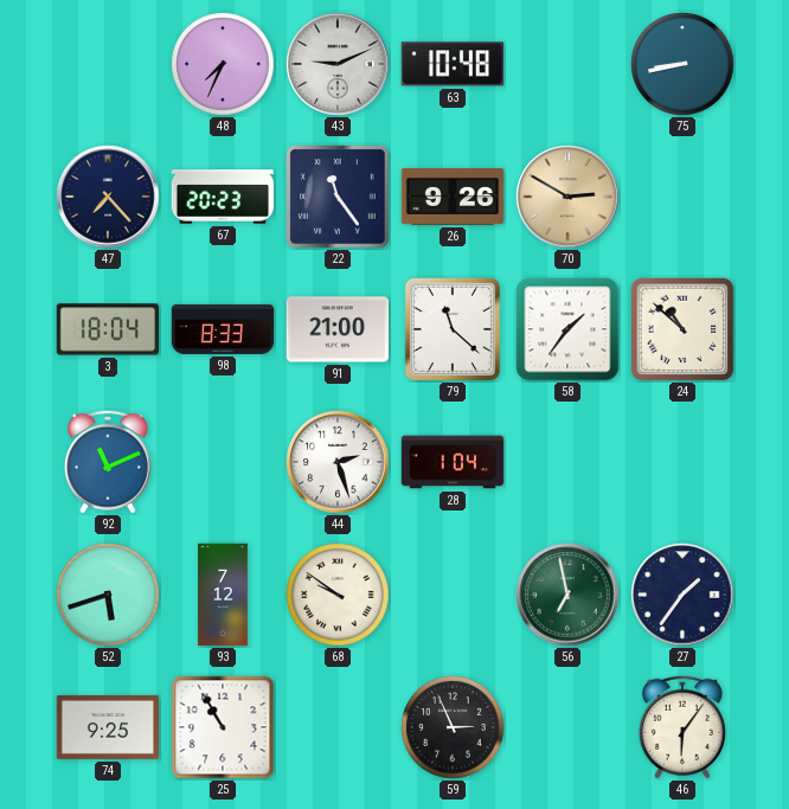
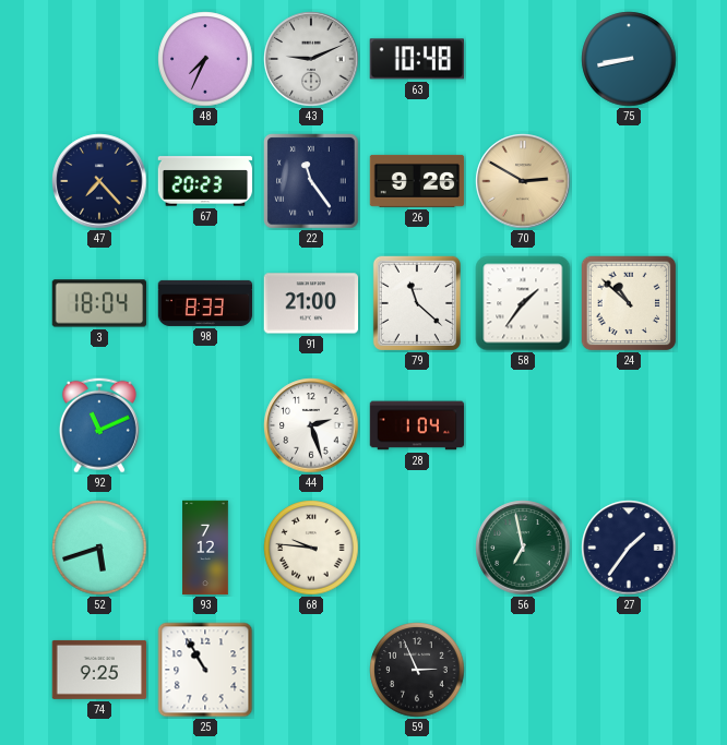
68: 9:51 -> 9:46
46: 6:06 -> none
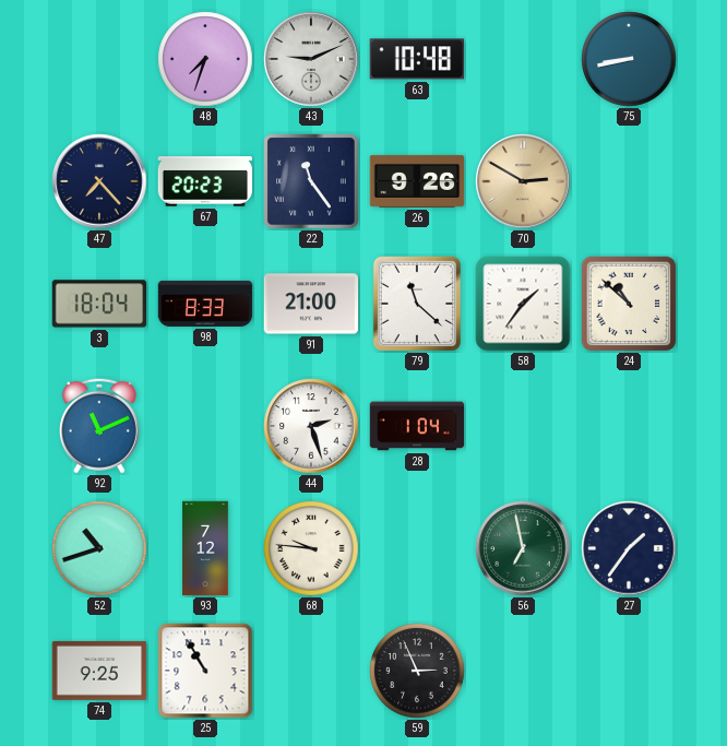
48: 7:34 -> 7:33
52: 5:42 -> 10:42
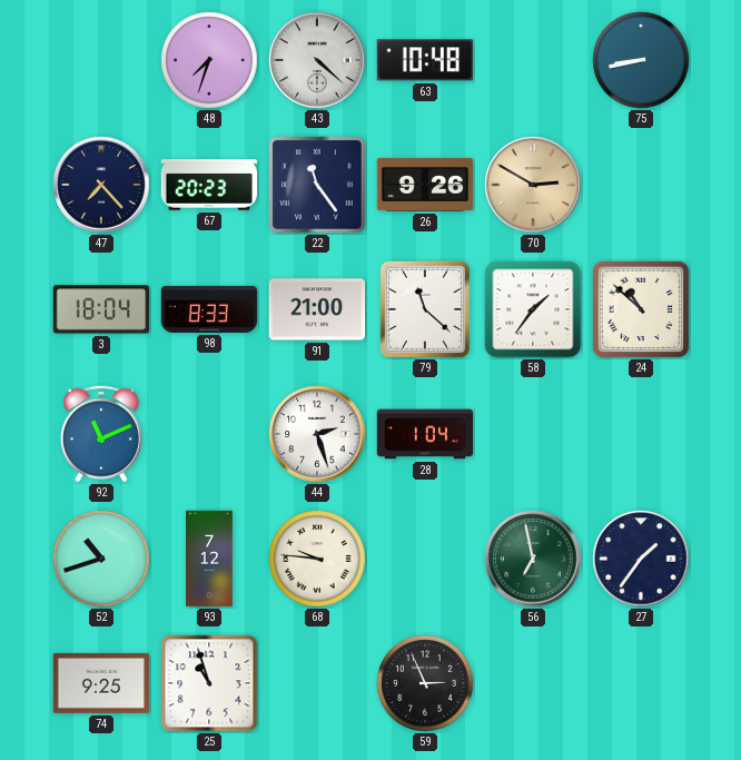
43: 9:11 -> 4:22
25: 10:55 -> 10:57
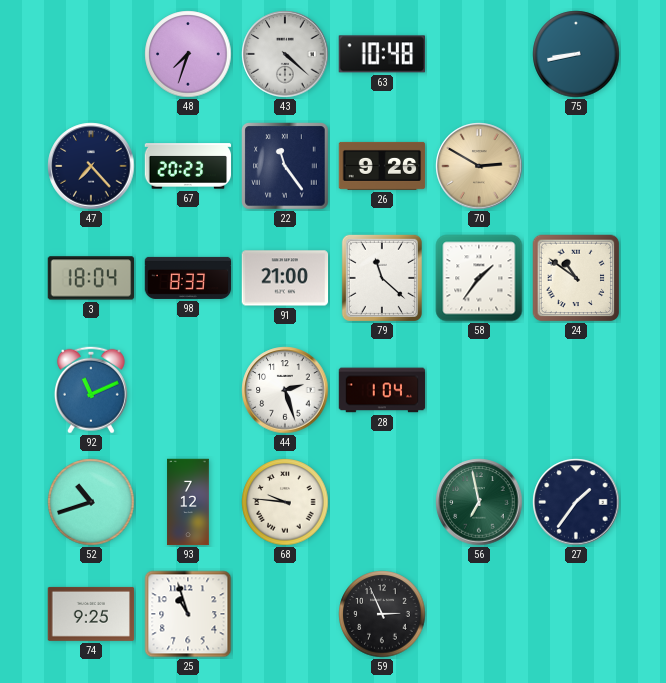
24: 10:52 -> 10:51
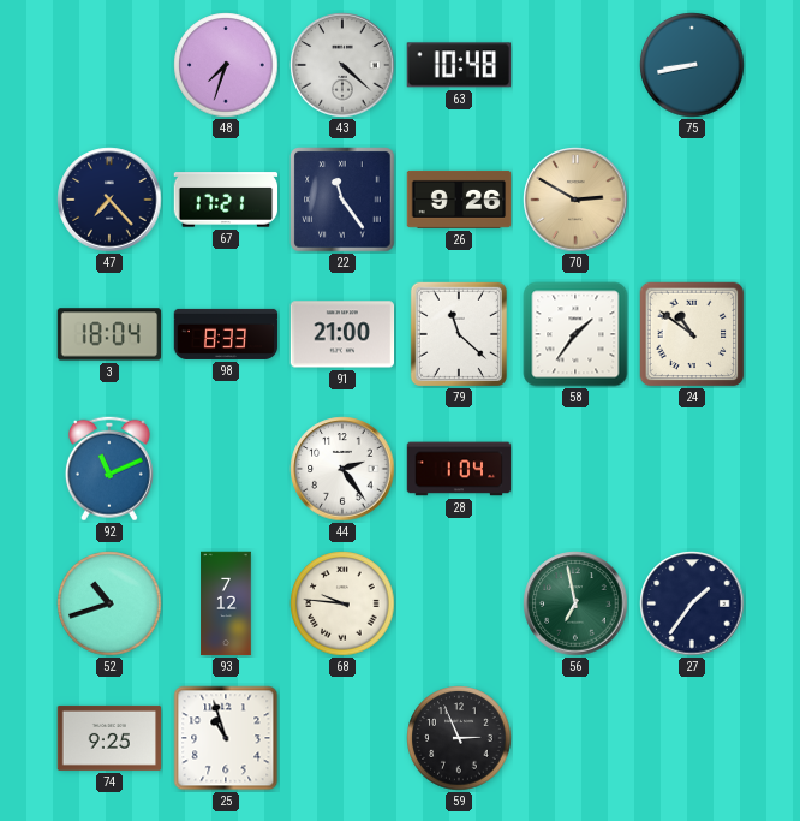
67: 20:23 -> 17:21
44: 2:27 -> 2:24
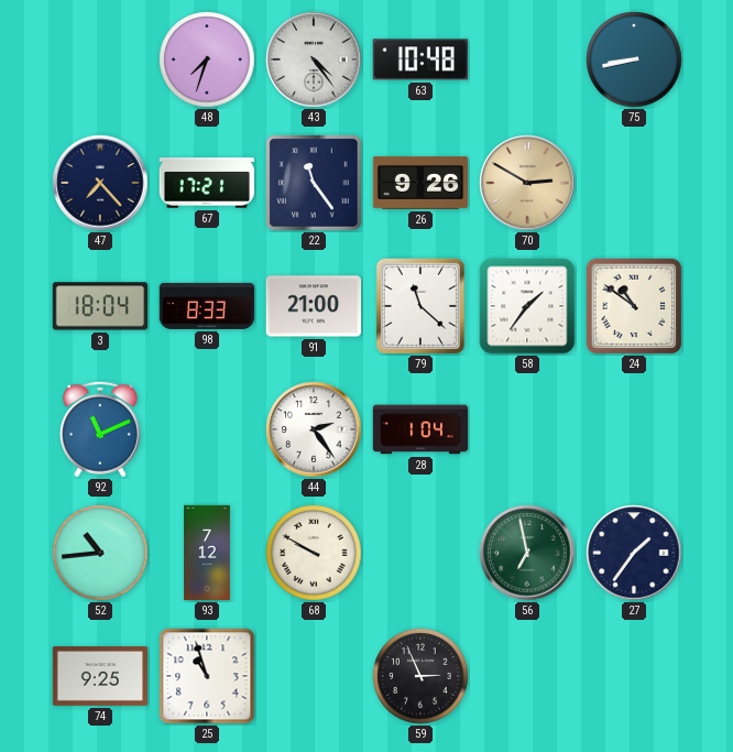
43: 4:22 -> 4:24
52: 10:42 -> 10:44
68: 9:46 -> 9:50
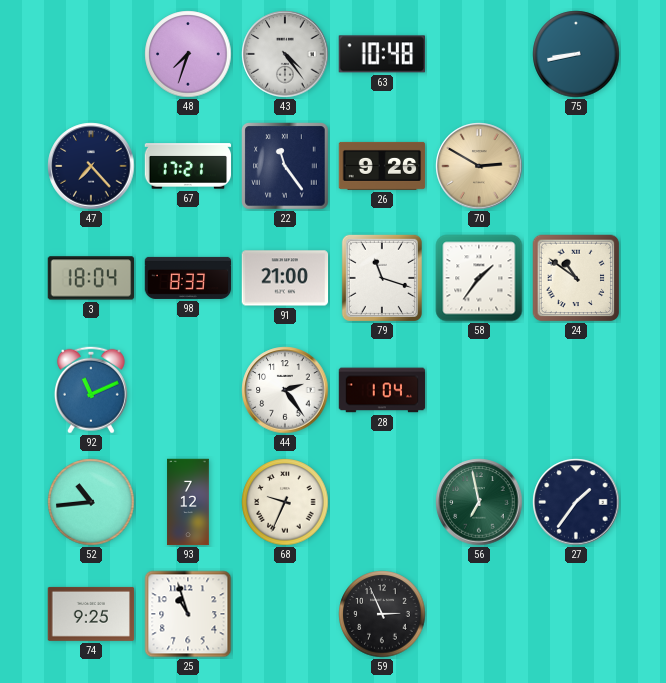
79: 11:22 -> 11:18
68: 9:50 -> 9:34
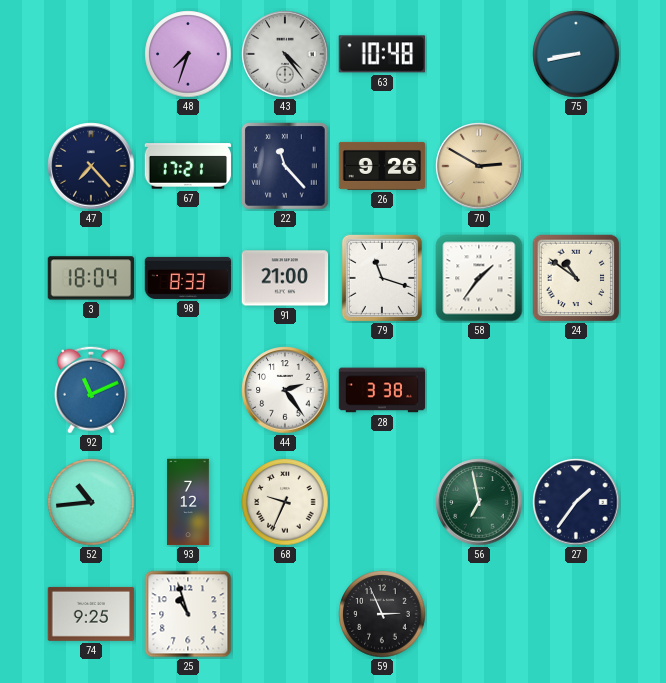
22: 11:24 -> 11:23
28: 1:04 -> 3:38
